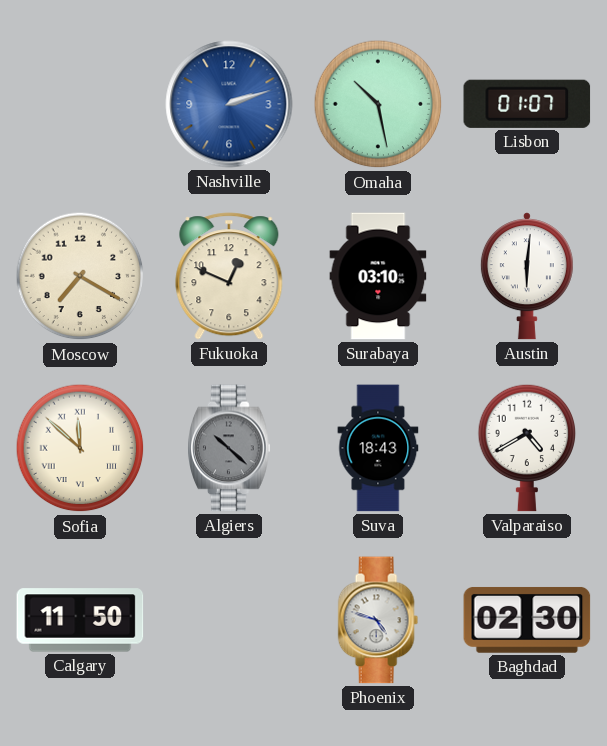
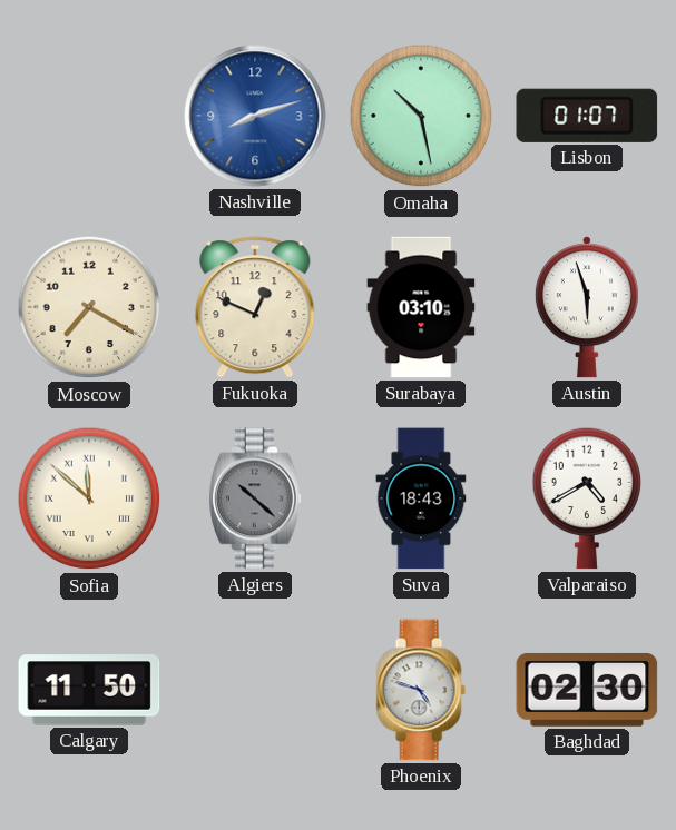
Nashville: 2:12 -> 8:12
Austin: 6:01 -> 5:57
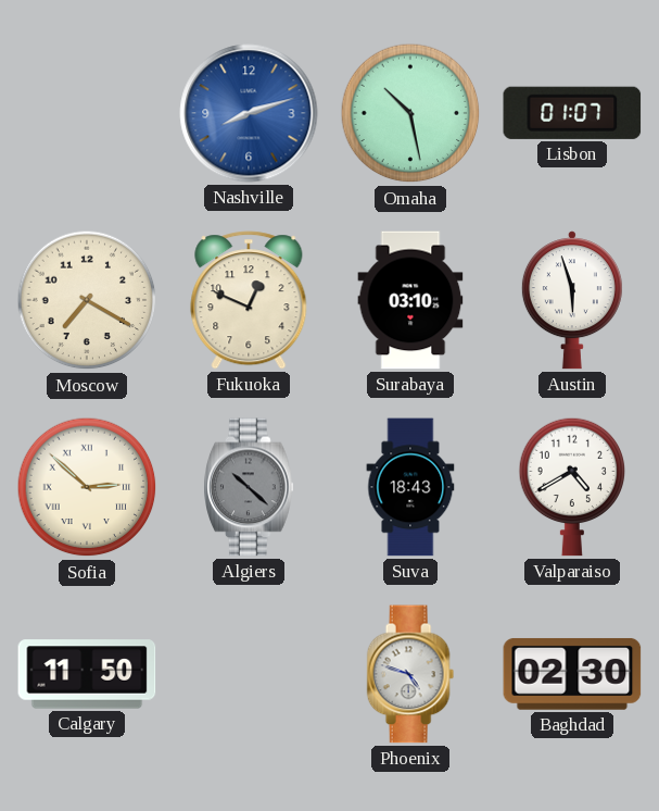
Sofia: 11:52 -> 2:52
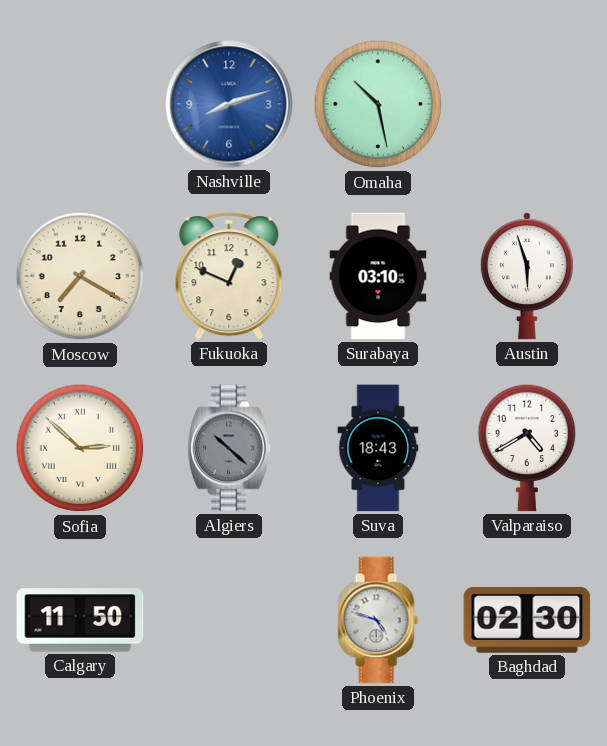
Lisbon: 01:07 -> none
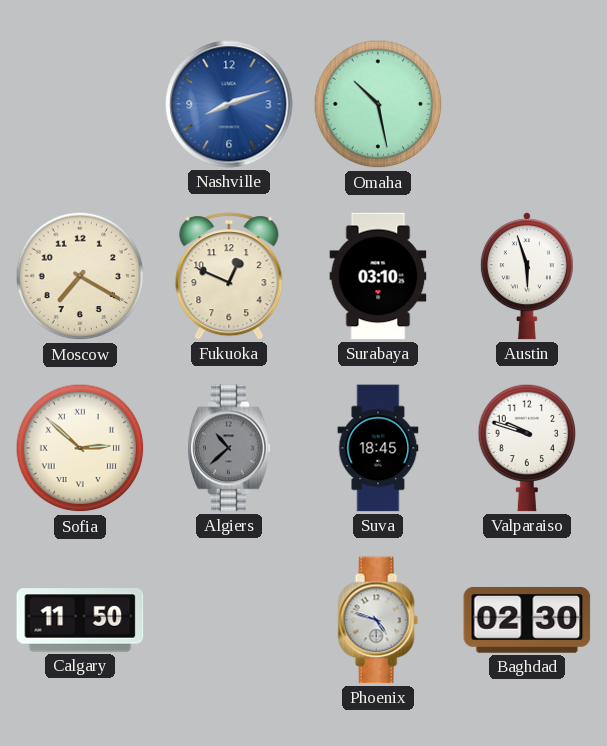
Algiers: 10:22 -> 10:38
Suva: 18:43 -> 18:45
Valparaiso: 4:40 -> 9:48
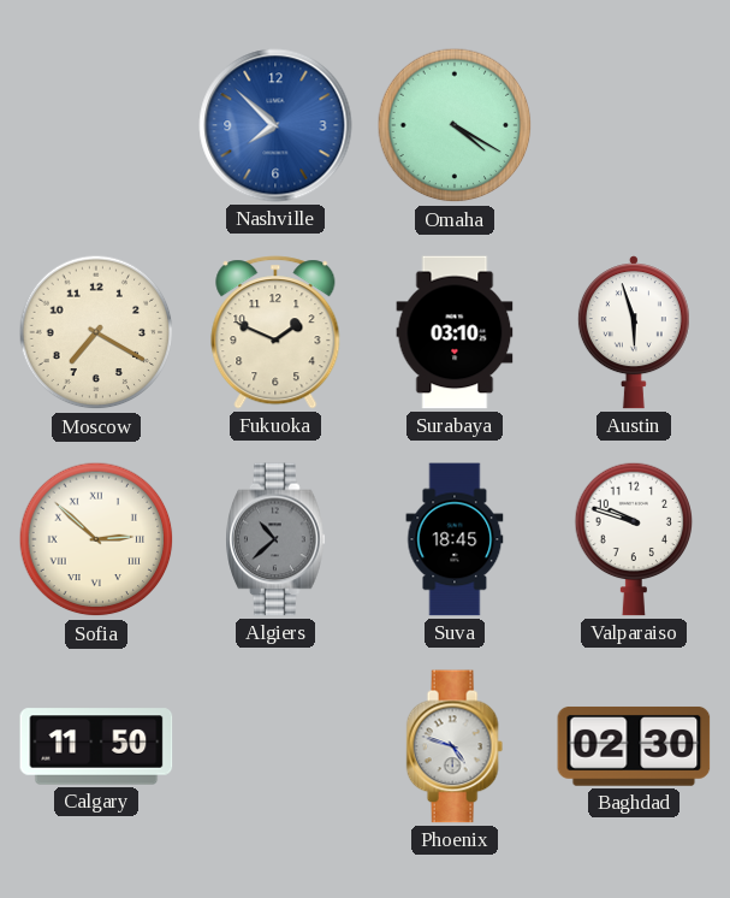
Nashville: 8:12 -> 7:52
Omaha: 10:28 -> 4:20
Fukuoka: 12:49 -> 1:49
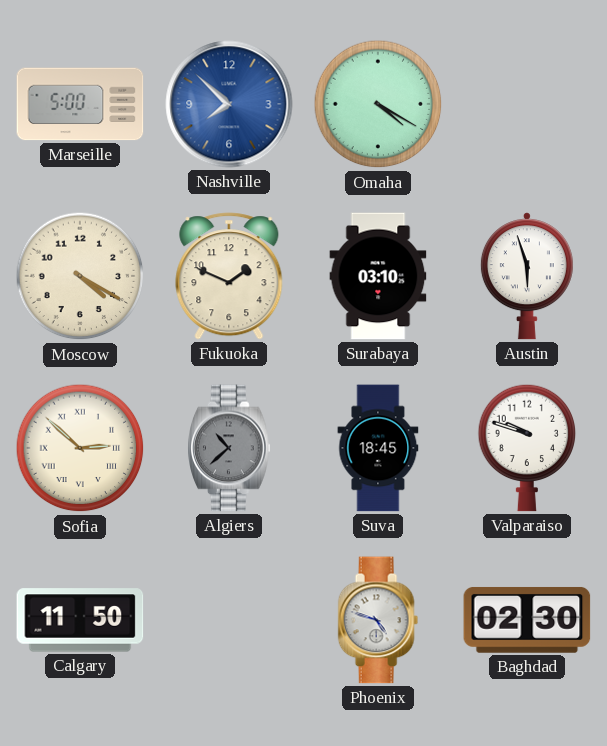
Marseille: none -> 5:00
Moscow: 7:20 -> 4:20
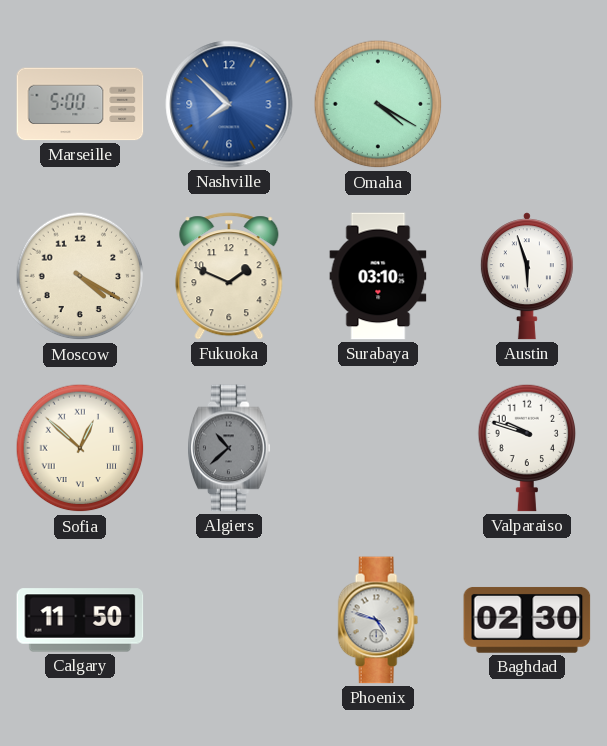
Sofia: 2:52 -> 12:52
Suva: 18:45 -> none
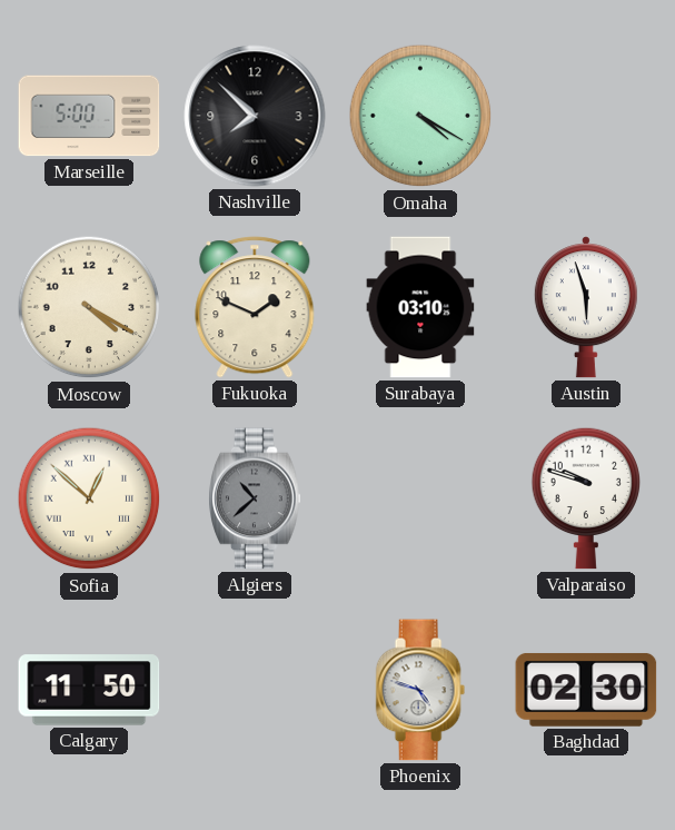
Nashville dial: blue -> black
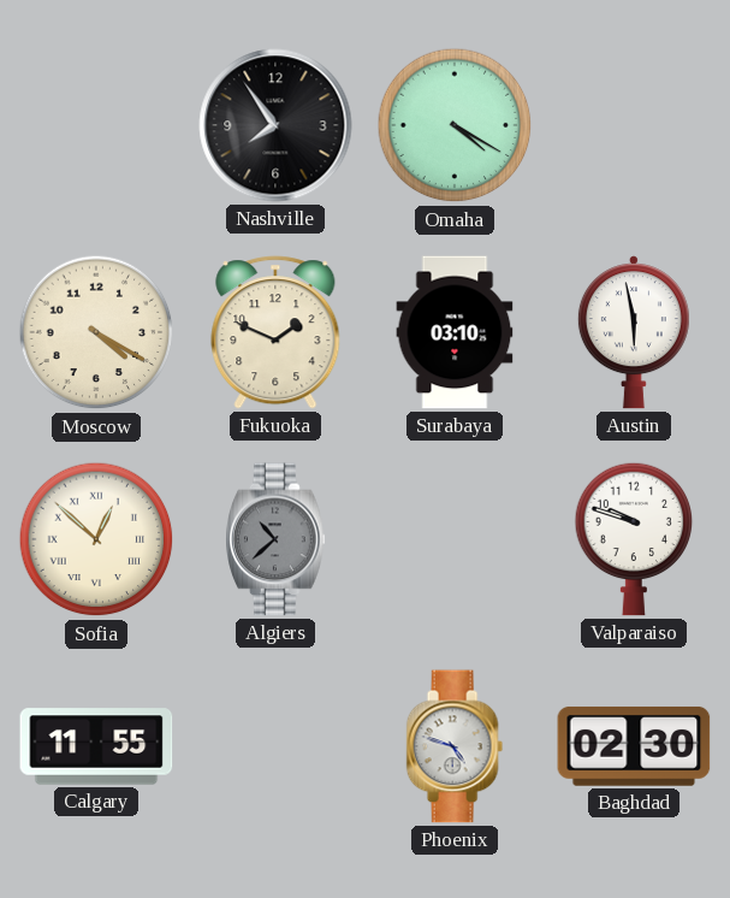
Marseille: 5:00 -> none
Nashville: 7:52 -> 7:54
Austin: 5:57 -> 5:58
Calgary: 11:50 -> 11:55
